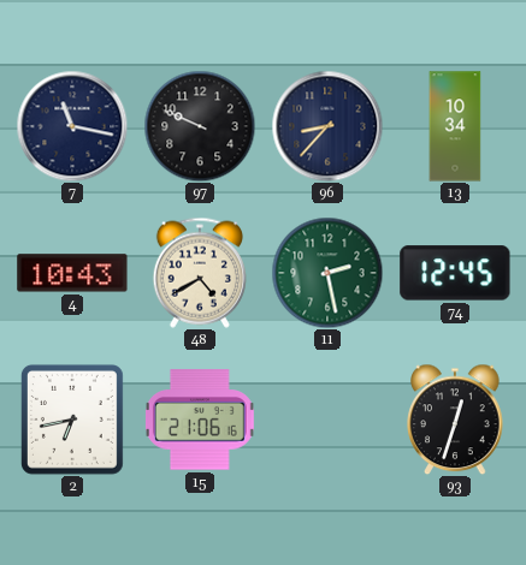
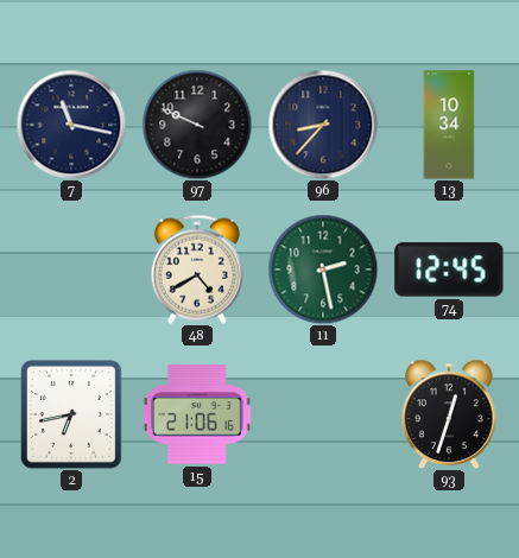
4: 10:43 -> none
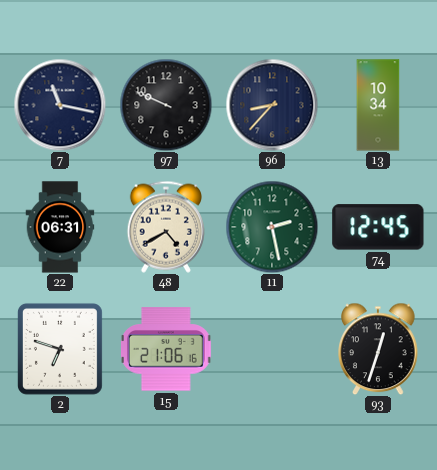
22: none -> 06:31
2: 6:43 -> 6:48
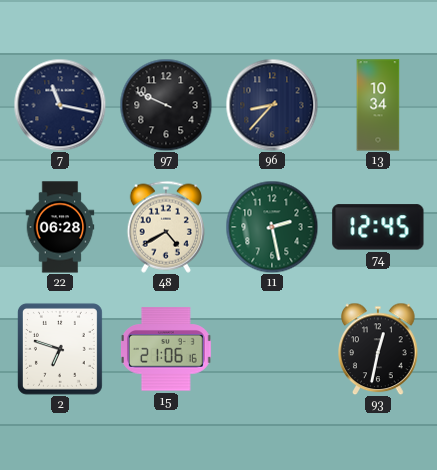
22: 06:31 -> 06:28
93: 12:33 -> 12:32
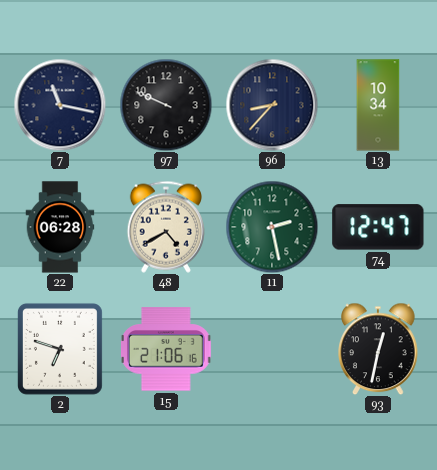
74: 12:45 -> 12:47
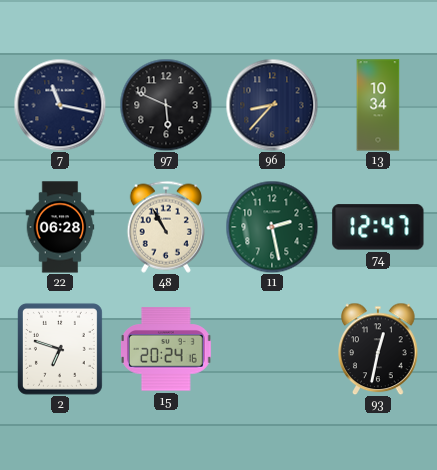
97: 9:49 -> 5:49
48: 4:40 -> 10:55
15: 21:06 -> 20:24
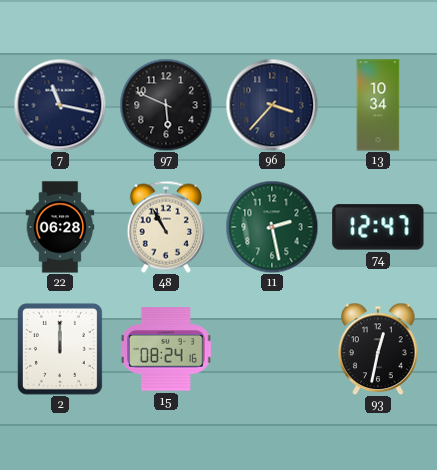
96: 8:37 -> 3:37
2: 6:48 -> 12:00
15: 20:24 -> 08:24
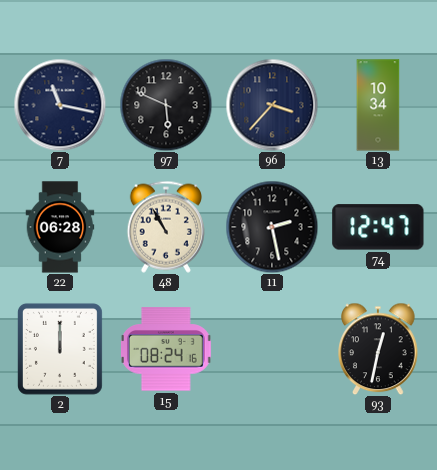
11 dial: green -> black
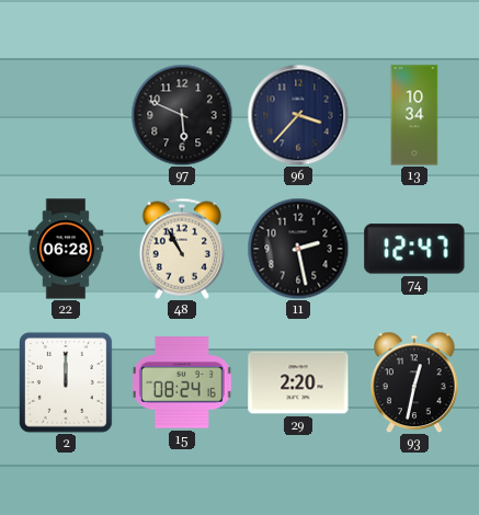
7: 11:17 -> none
29: none -> 2:20
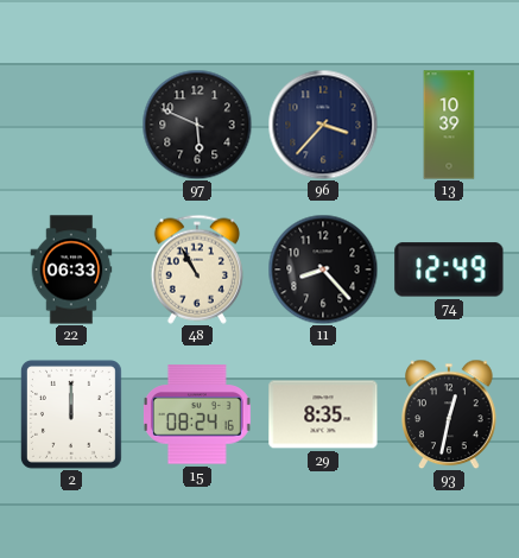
13: 10:34 -> 10:39
22: 06:28 -> 06:33
11: 2:28 -> 8:23
74: 12:47 -> 12:49
29: 2:20 -> 8:35
